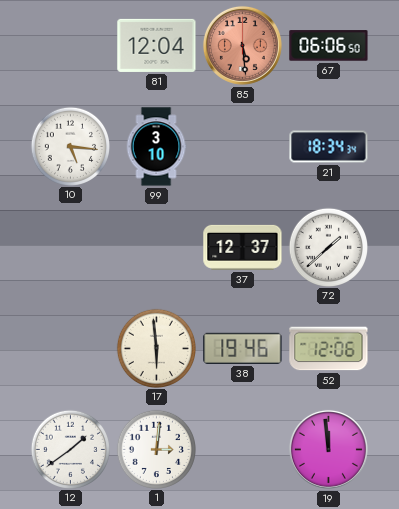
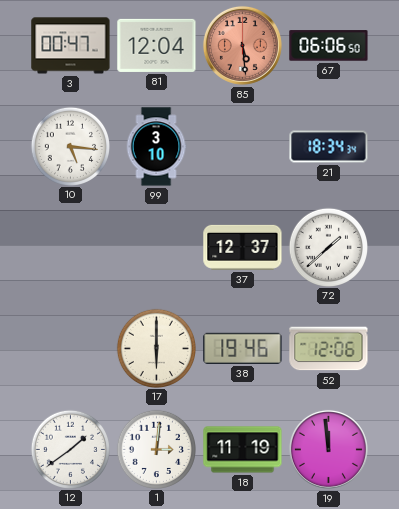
3: none -> 00:47
17: 5:59 -> 6:00
18: none -> 11:19
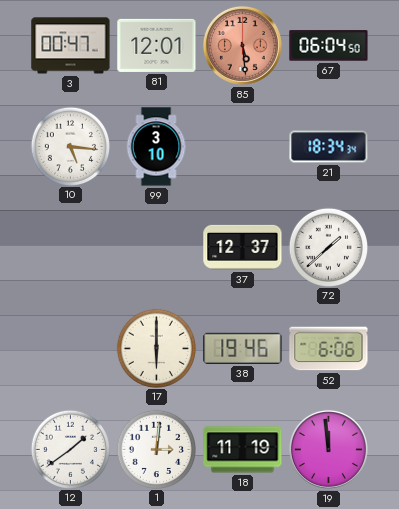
81: 12:04 -> 12:01
67: 06:06 -> 06:04
52: 12:06 -> 6:06
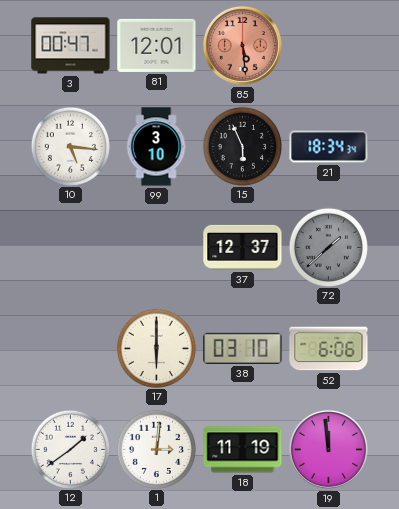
67: 06:04 -> none
15: none -> 5:56
72 dial: white -> grey
38: 19:46 -> 03:10
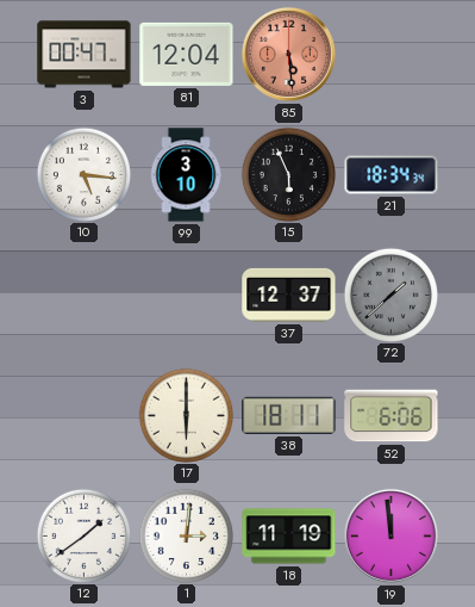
81: 12:01 -> 12:04
38: 03:10 -> 18:11
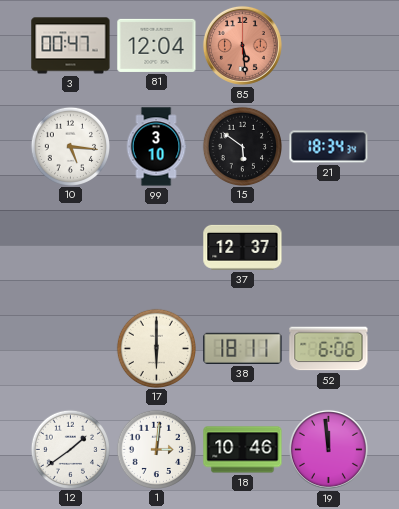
15: 5:56 -> 5:51
72: 1:38 -> none
18: 11:19 -> 10:46
